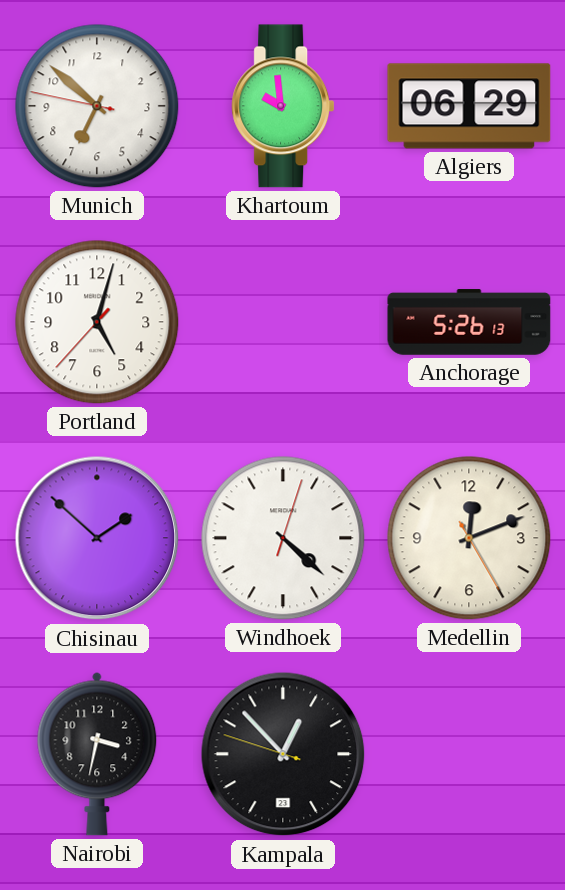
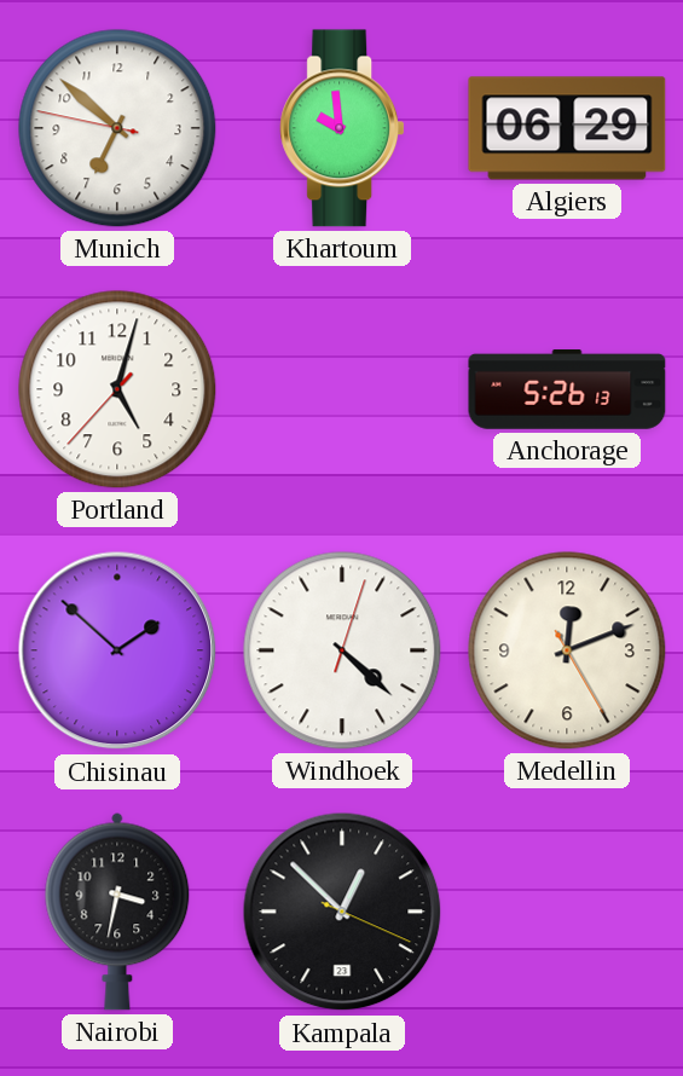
Kampala: 12:52:48 -> 12:52:19
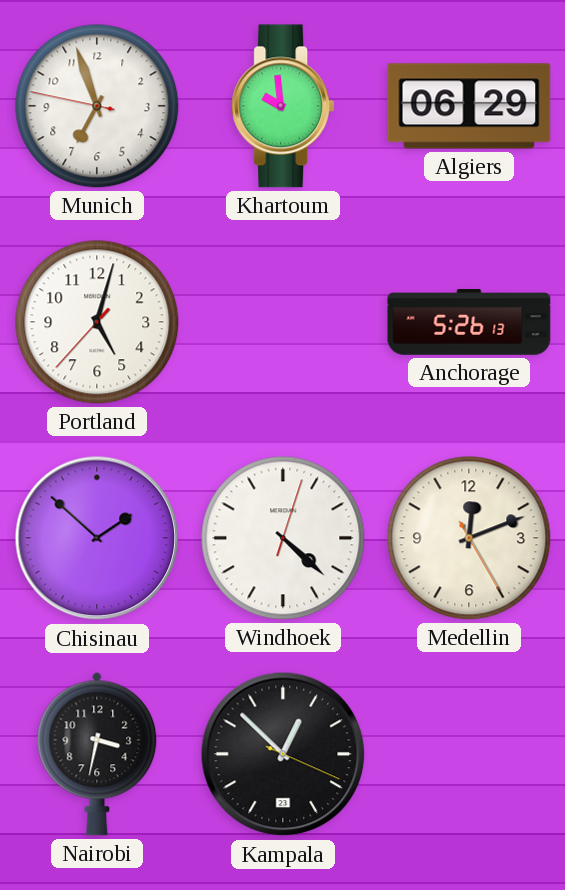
Munich: 6:51 -> 6:56
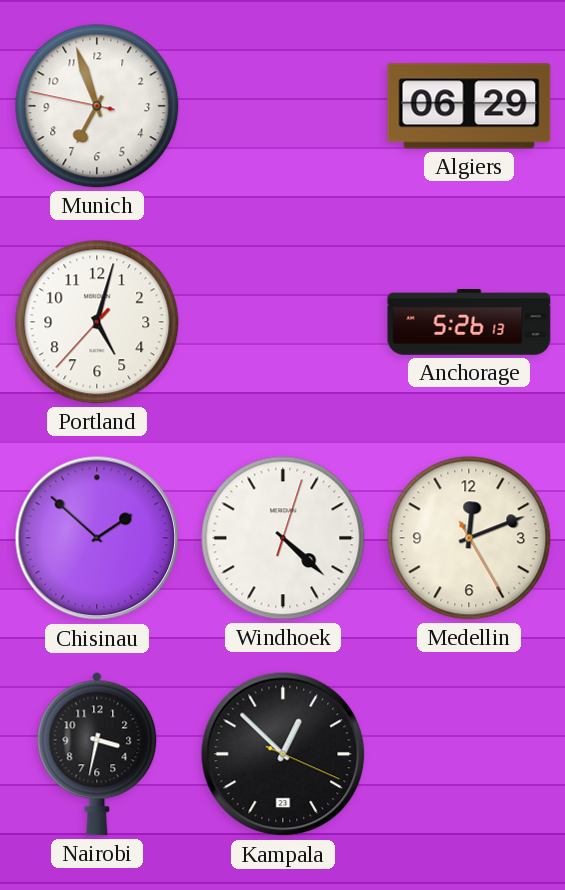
Khartoum: 9:59 -> none
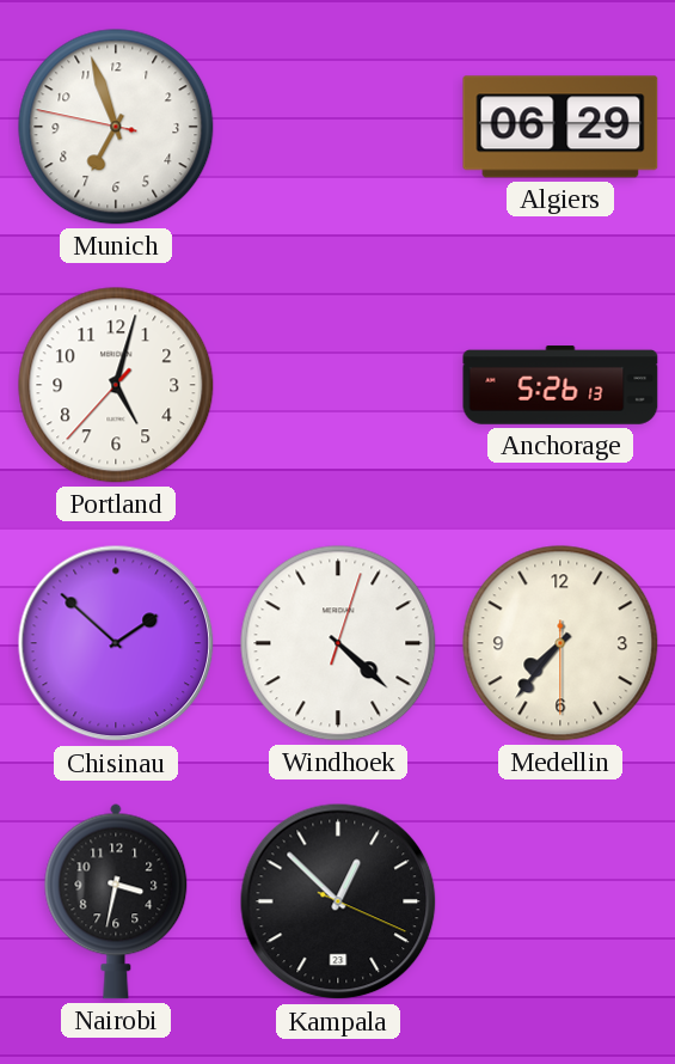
Medellin: 12:11 -> 7:36
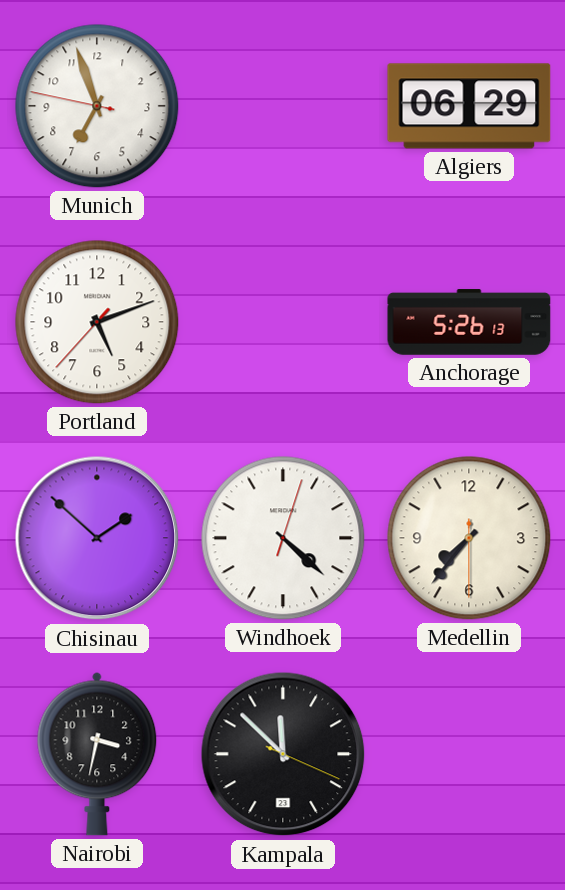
Portland: 5:02 -> 5:11
Kampala: 12:52 -> 11:52
